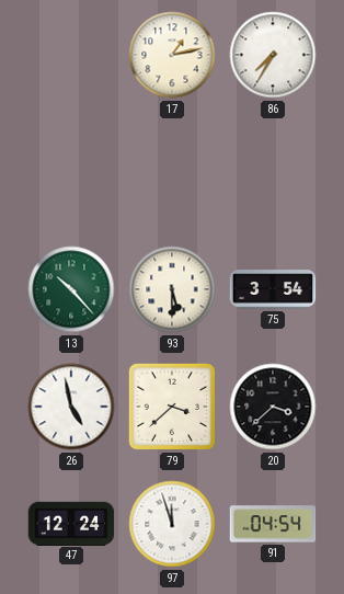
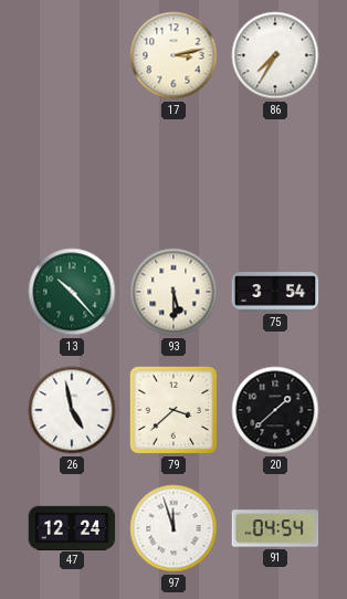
17: 1:13 -> 3:13
20: 3:38 -> 1:38
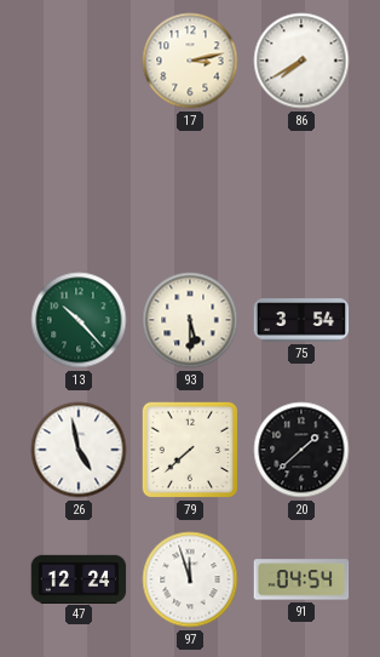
86: 7:35 -> 7:40
79: 3:38 -> 7:38
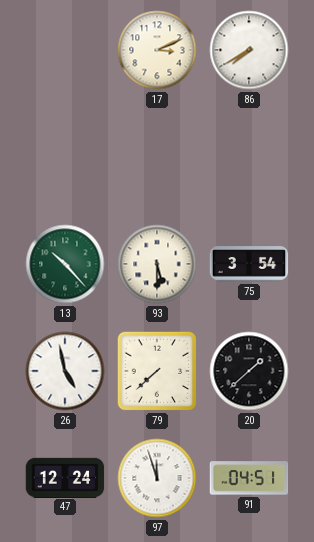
17: 3:13 -> 3:11
91: 04:54 -> 04:51
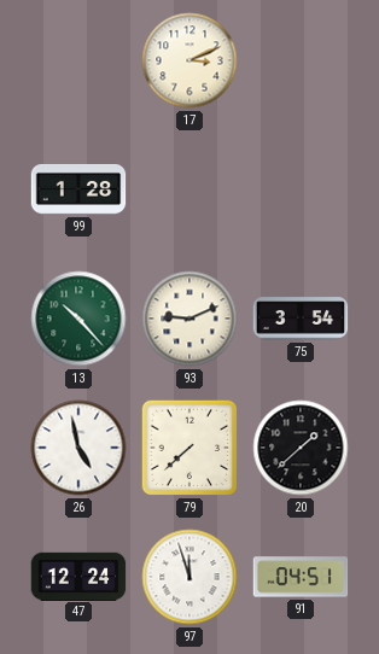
86: 7:40 -> none
99: none -> 1:28
93: 5:30 -> 9:11
